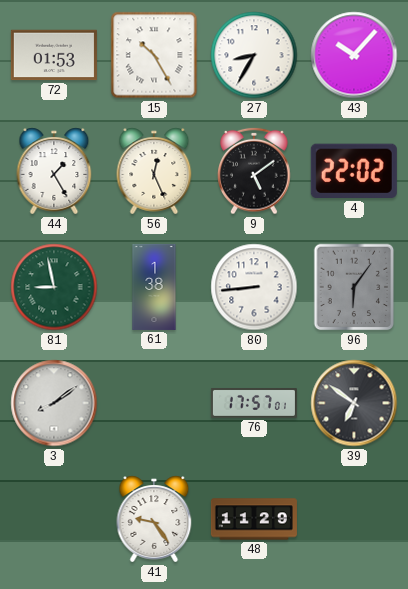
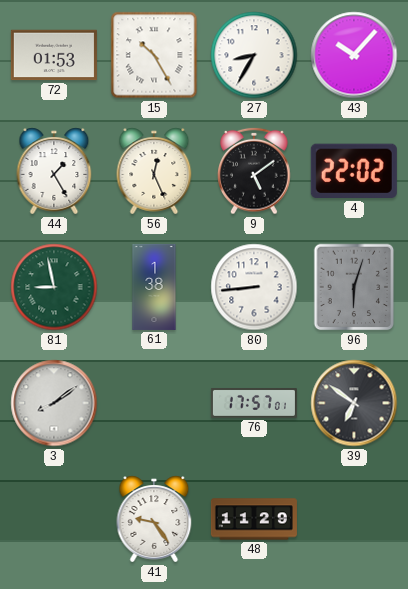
96: 6:06 -> 6:03
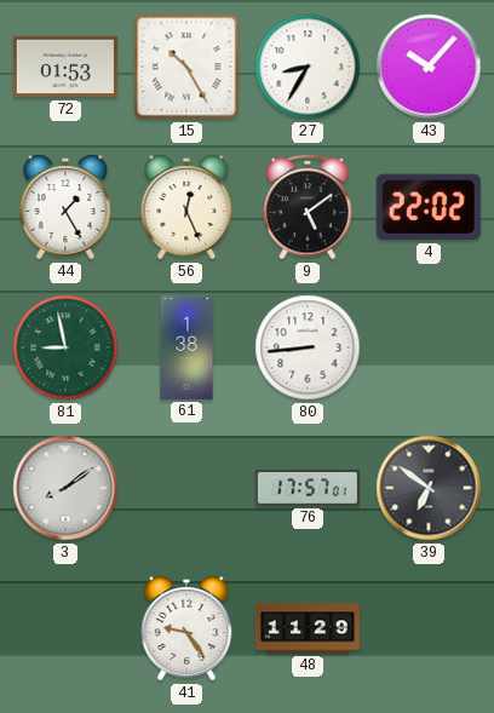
96: 6:03 -> none
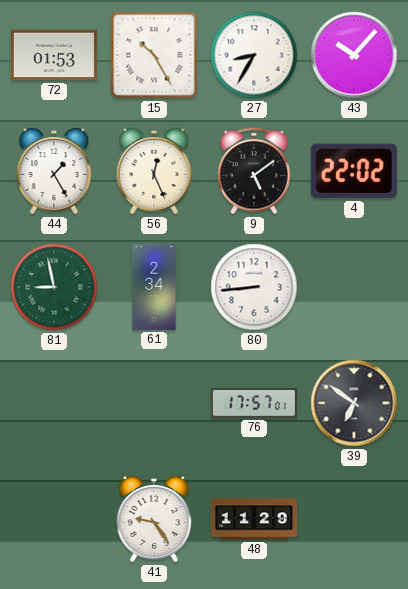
61: 1:38 -> 2:34
3: 8:09 -> none
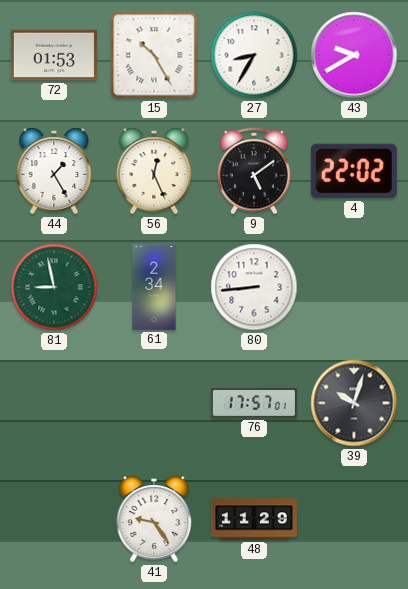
43: 10:07 -> 9:40
39: 6:51 -> 10:03
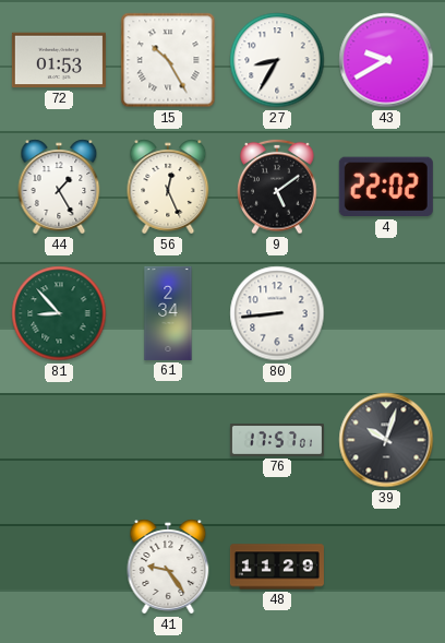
81: 8:58 -> 8:53
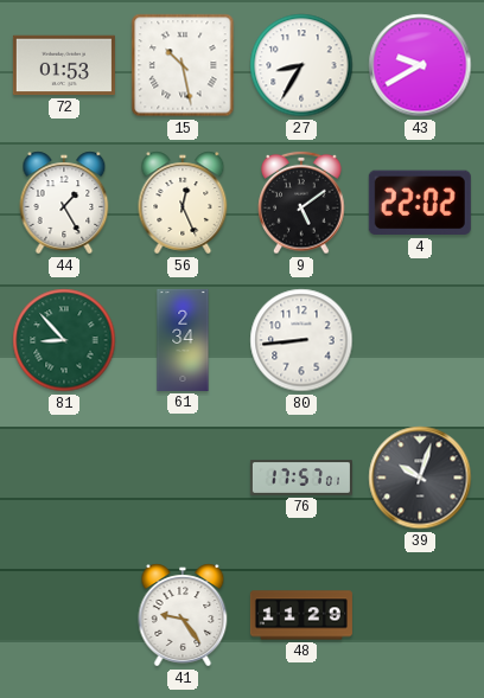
15: 10:25 -> 10:28
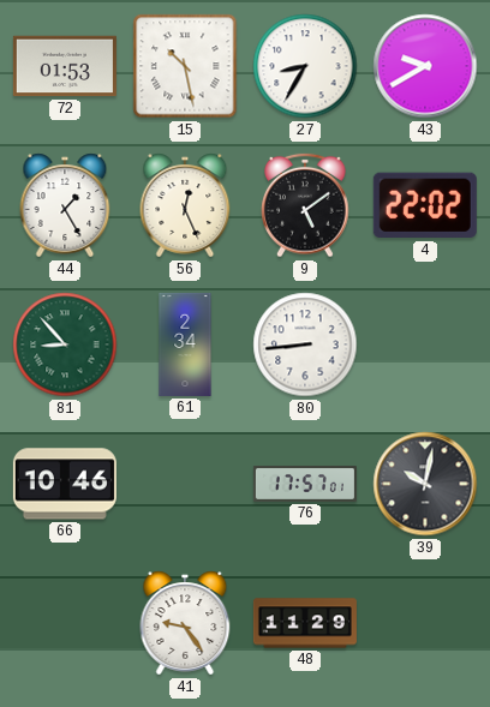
66: none -> 10:46
39: 10:03 -> 10:02
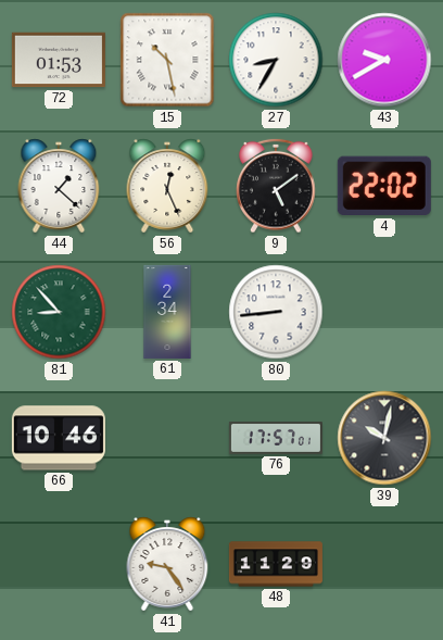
44: 1:25 -> 1:22
